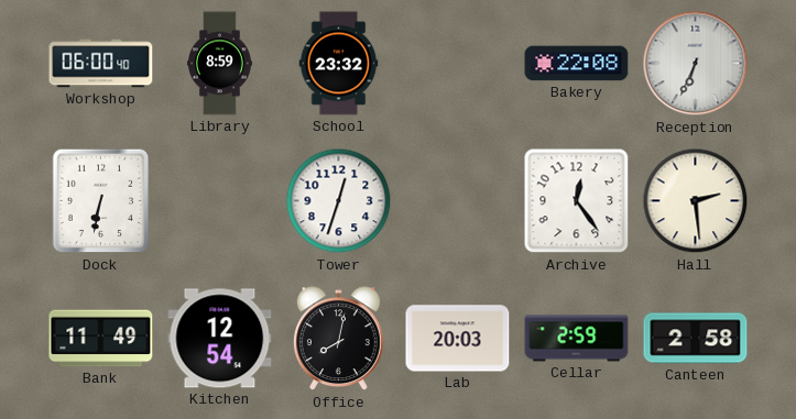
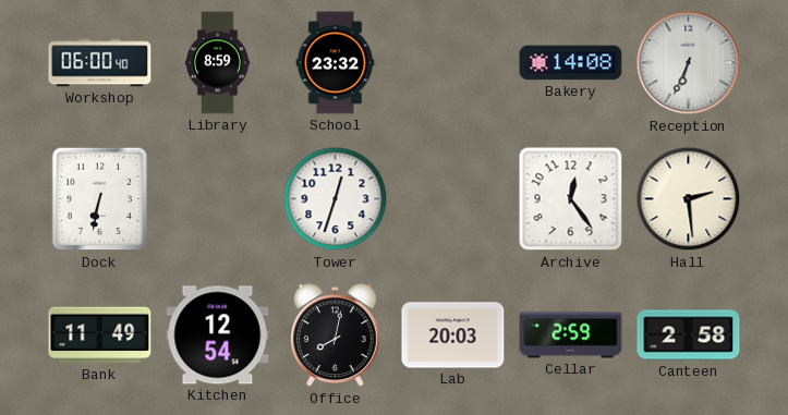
Bakery: 22:08 -> 14:08
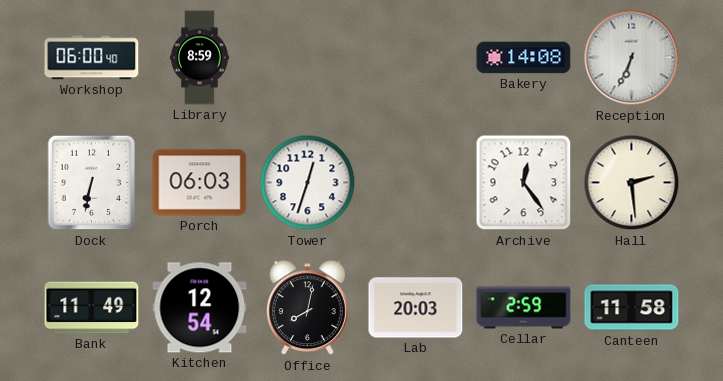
School: 23:32 -> none
Porch: none -> 06:03
Canteen: 2:58 -> 11:58
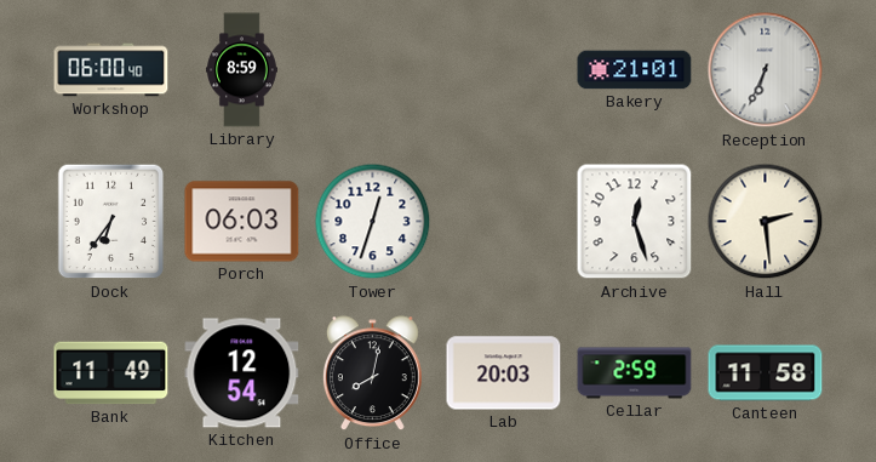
Bakery: 14:08 -> 21:01
Dock: 6:32 -> 6:36
Archive: 12:24 -> 12:27
